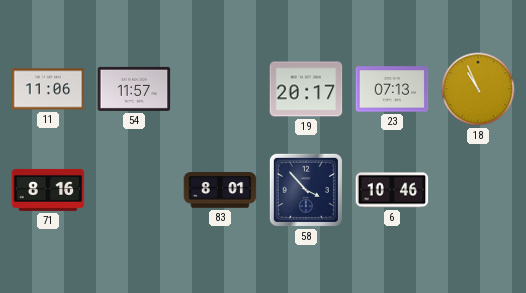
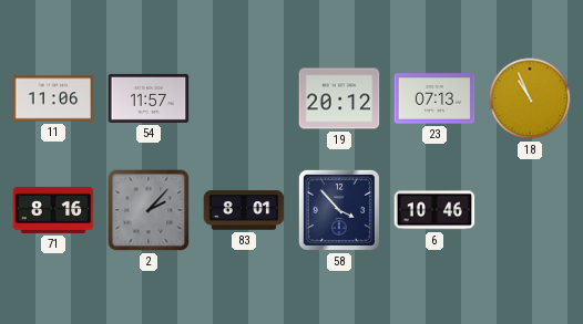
19: 20:17 -> 20:12
2: none -> 2:07
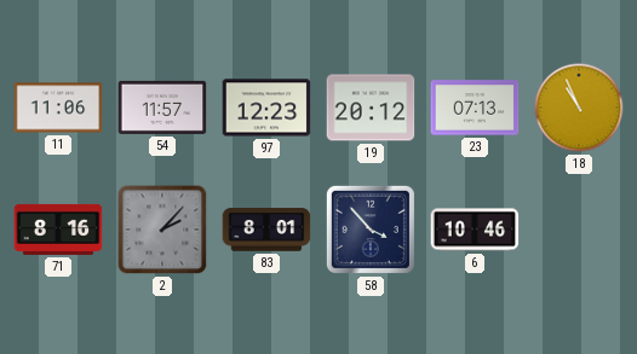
97: none -> 12:23
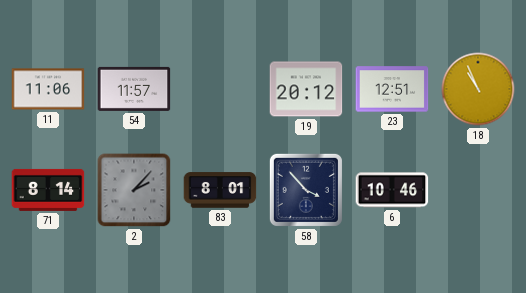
97: 12:23 -> none
23: 07:13 -> 12:51
71: 8:16 -> 8:14
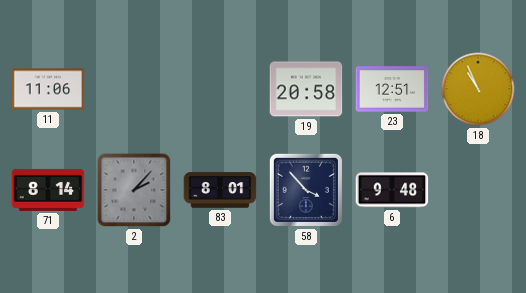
54: 11:57 -> none
19: 20:12 -> 20:58
6: 10:46 -> 9:48
